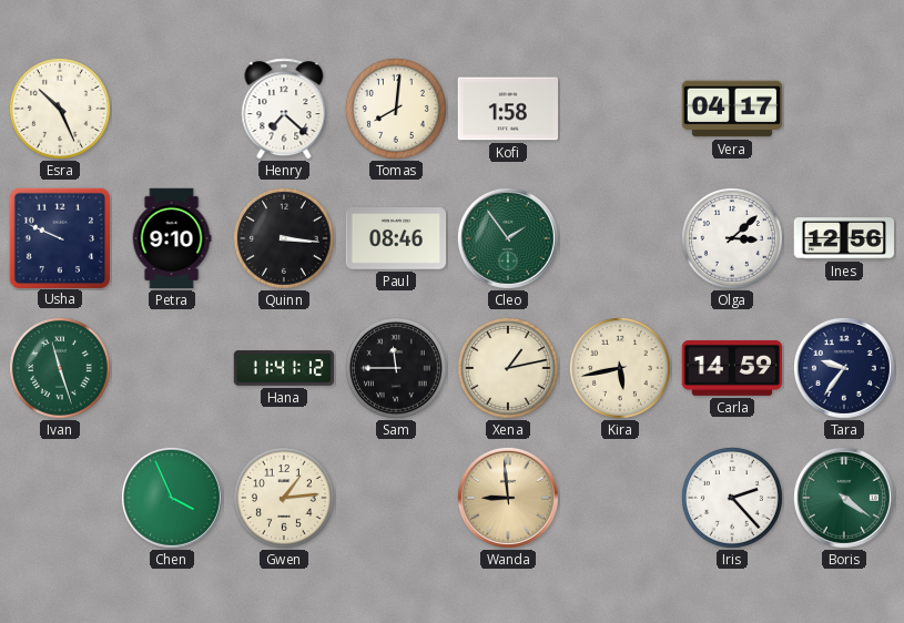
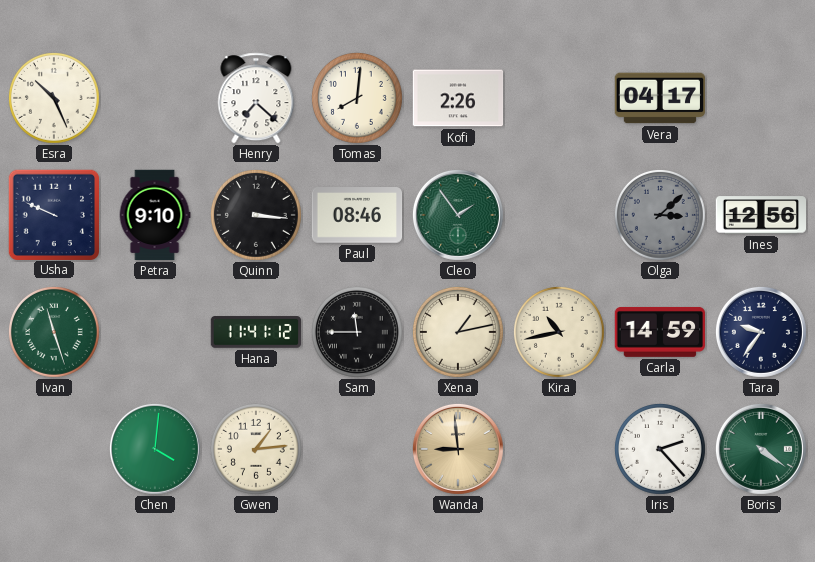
Kofi: 1:58 -> 2:26
Olga dial: white -> grey
Kira: 5:43 -> 10:43
Chen: 3:56 -> 4:01
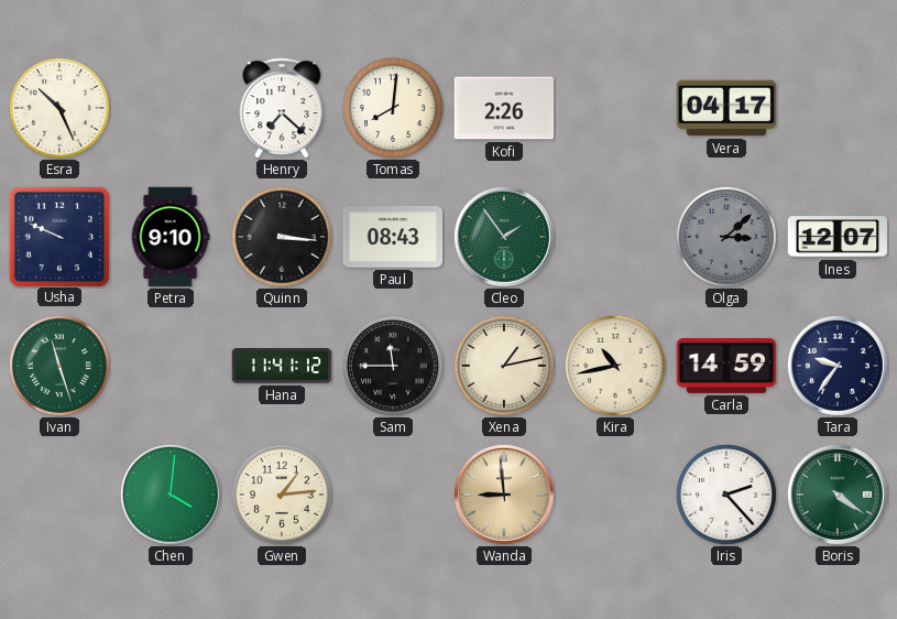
Paul: 08:46 -> 08:43
Ines: 12:56 -> 12:07
